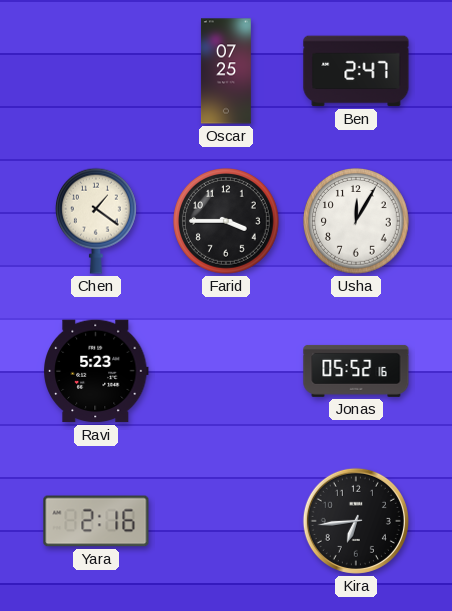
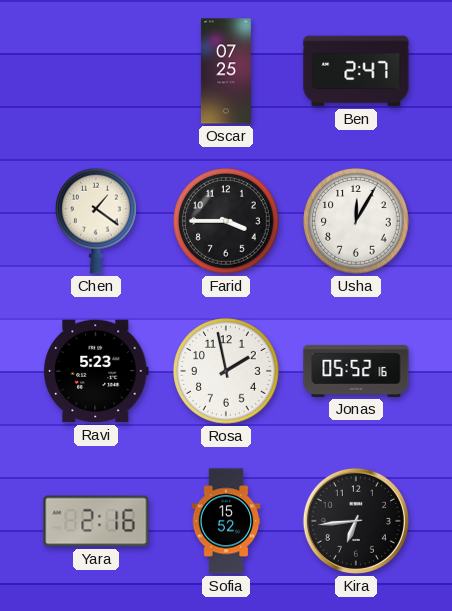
Rosa: none -> 1:58
Sofia: none -> 15:52
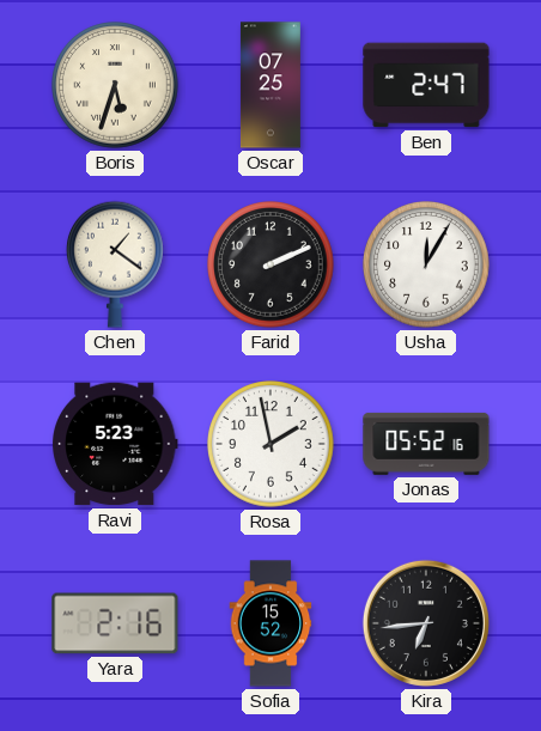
Boris: none -> 5:33
Farid: 3:45 -> 2:11
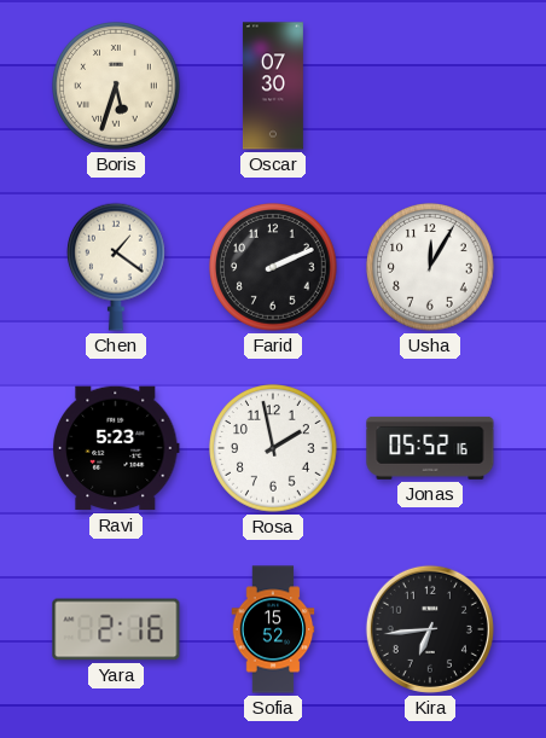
Oscar: 07:25 -> 07:30
Ben: 2:47 -> none
